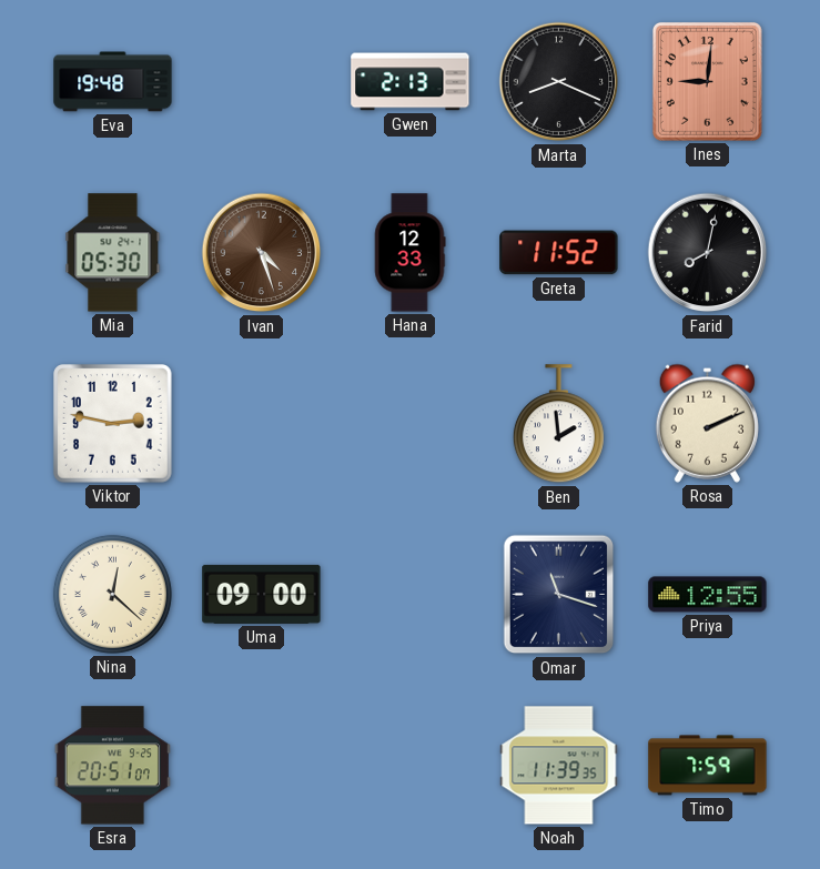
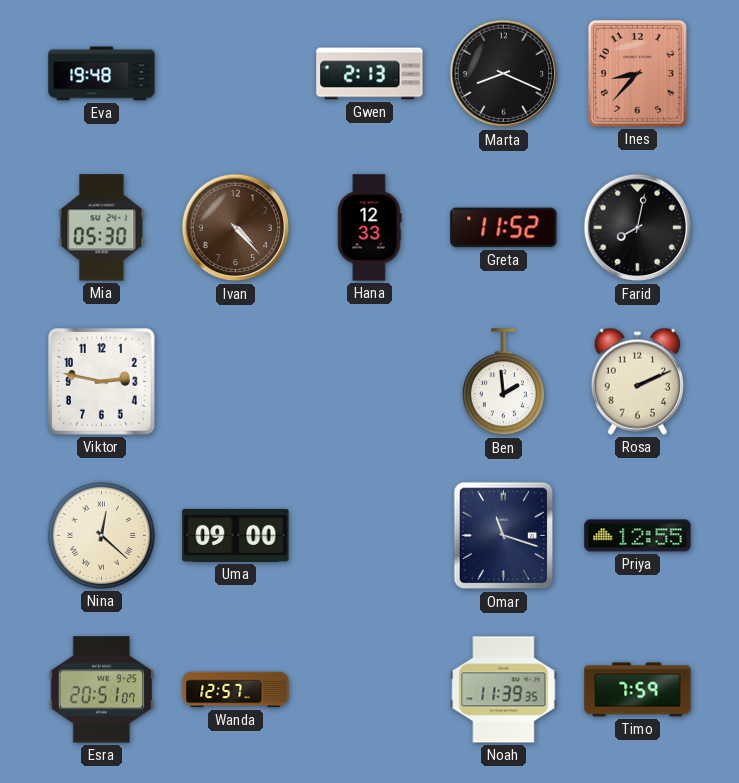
Ines: 9:01 -> 8:37
Ivan: 4:27 -> 4:23
Wanda: none -> 12:57
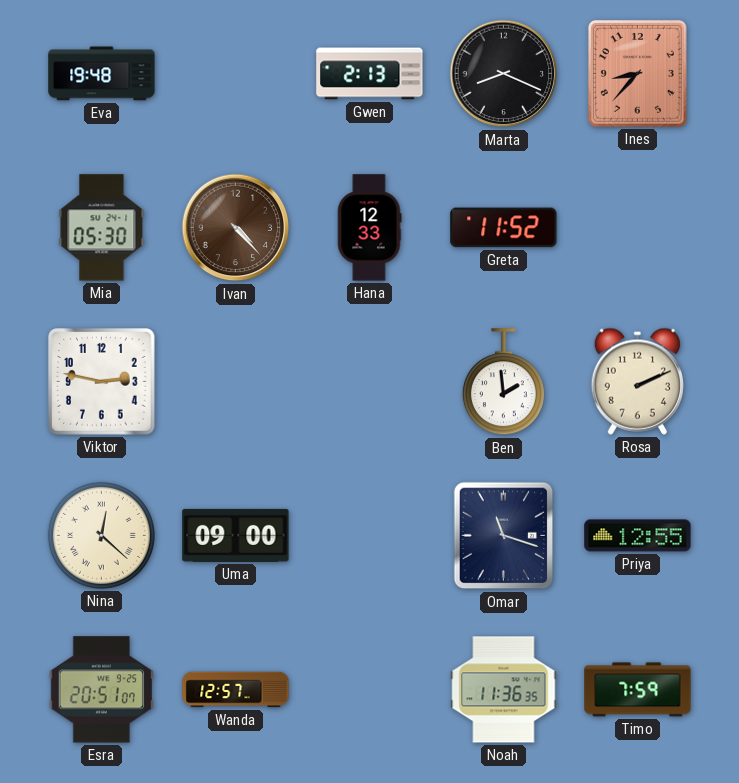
Farid: 8:02 -> none
Noah: 11:39 -> 11:36
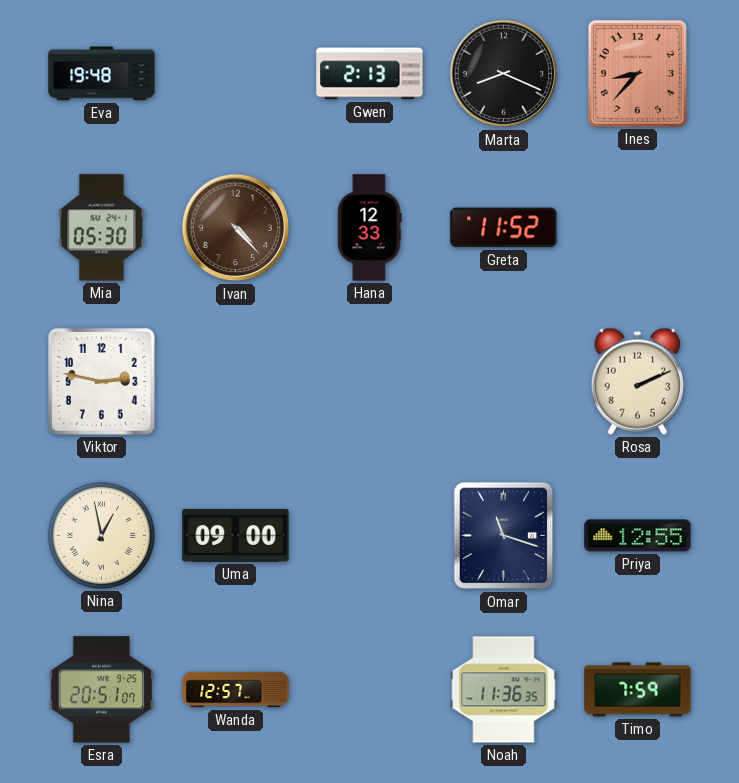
Ben: 1:59 -> none
Nina: 12:22 -> 12:58
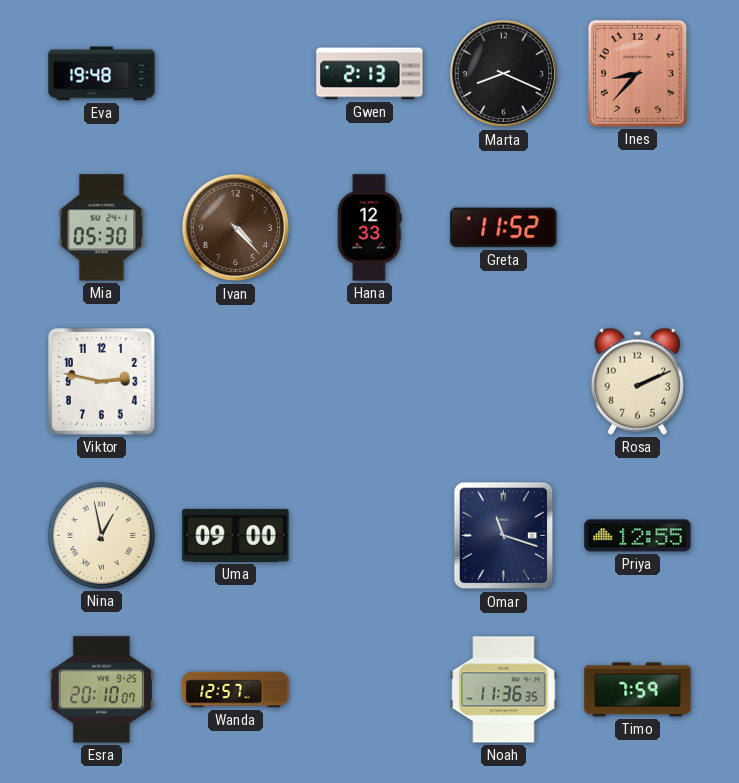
Esra: 20:51 -> 20:10
